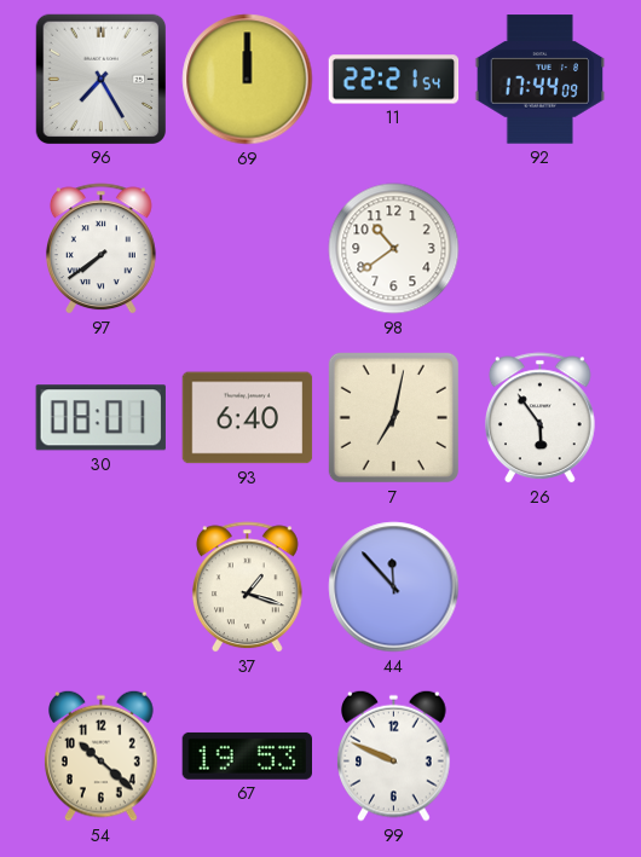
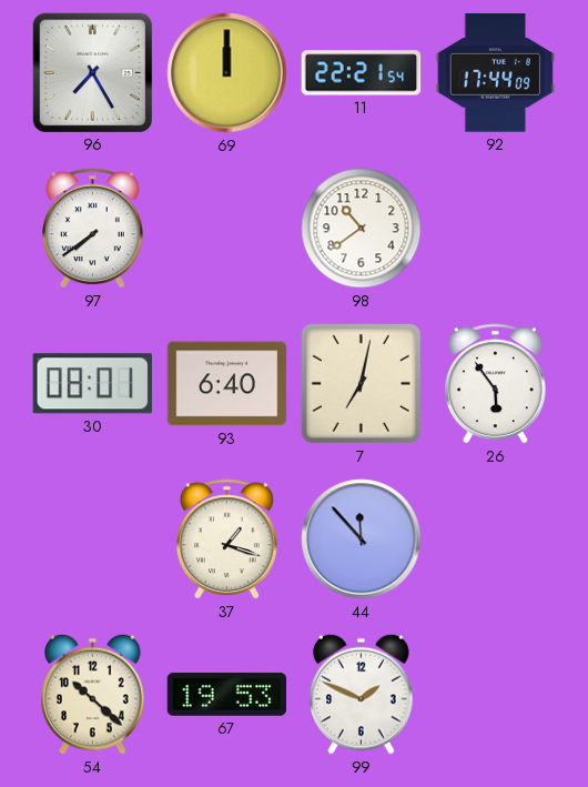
99: 9:49 -> 1:49
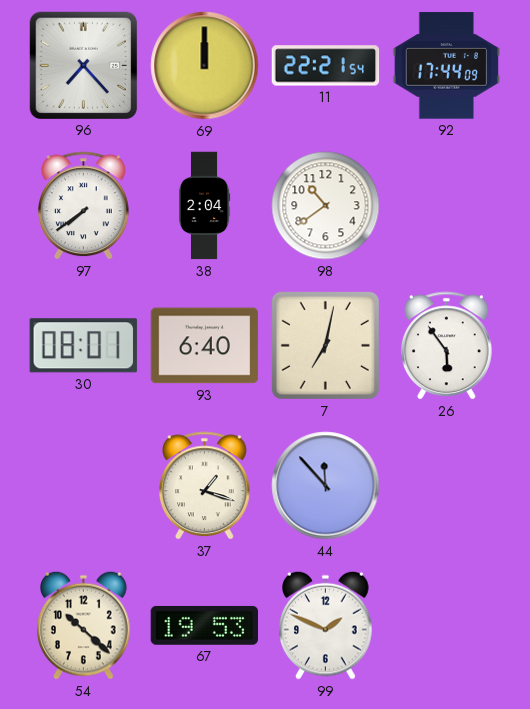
96: 7:25 -> 7:23
38: none -> 2:04
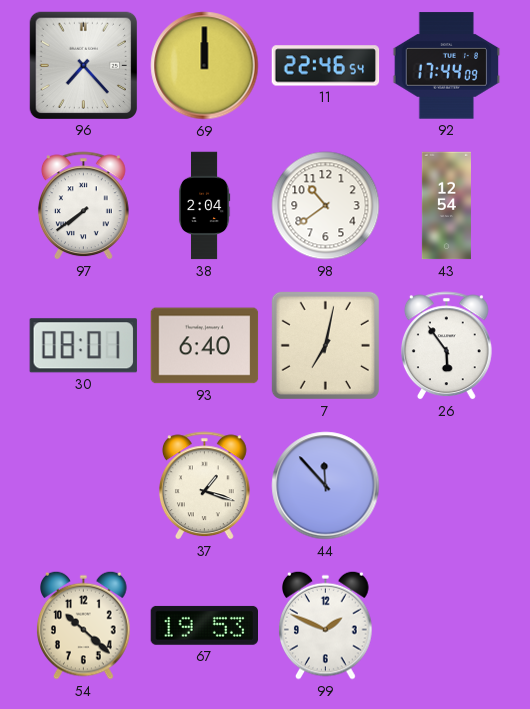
11: 22:21 -> 22:46
43: none -> 12:54
